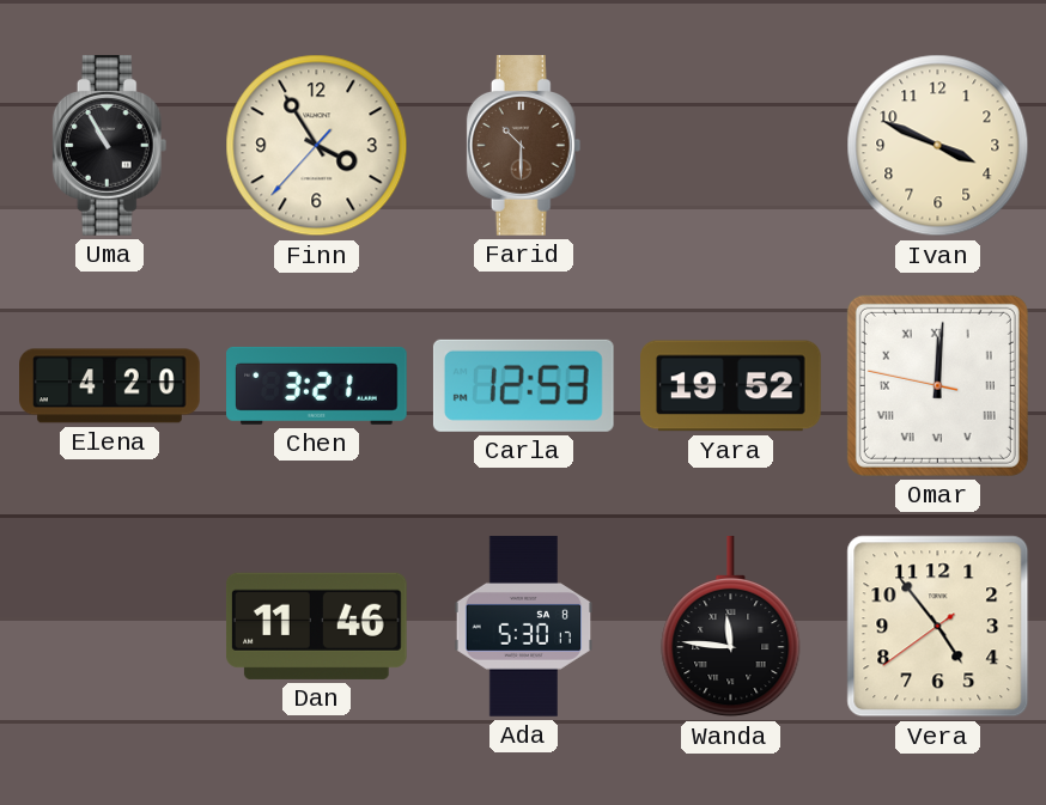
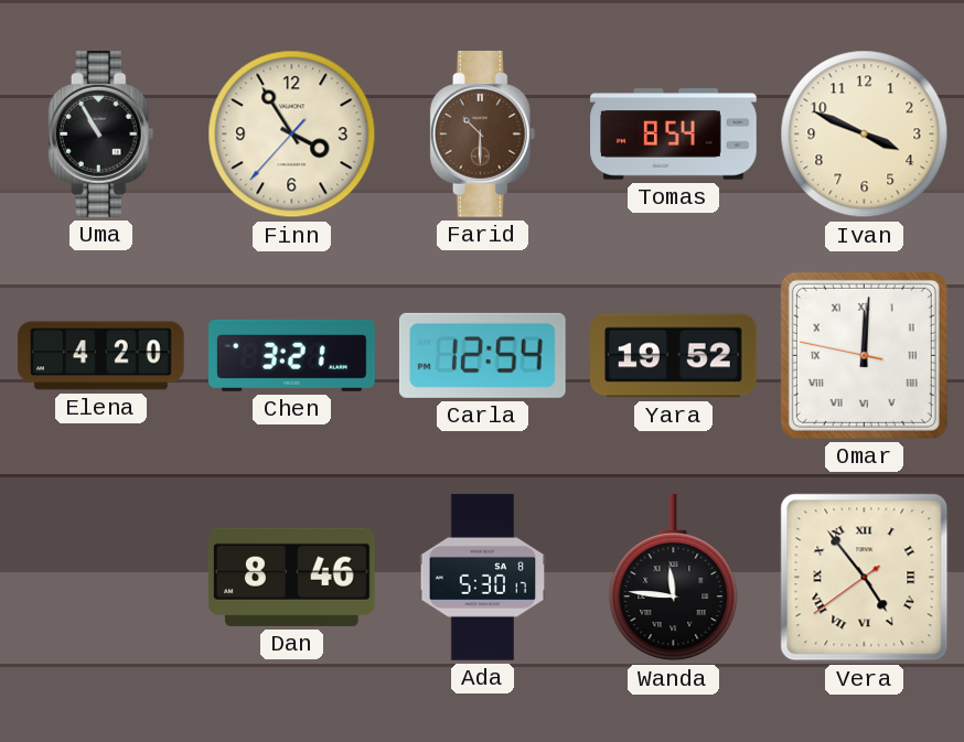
Tomas: none -> 8:54
Carla: 12:53 -> 12:54
Dan: 11:46 -> 8:46
Vera numerals: Arabic -> Roman
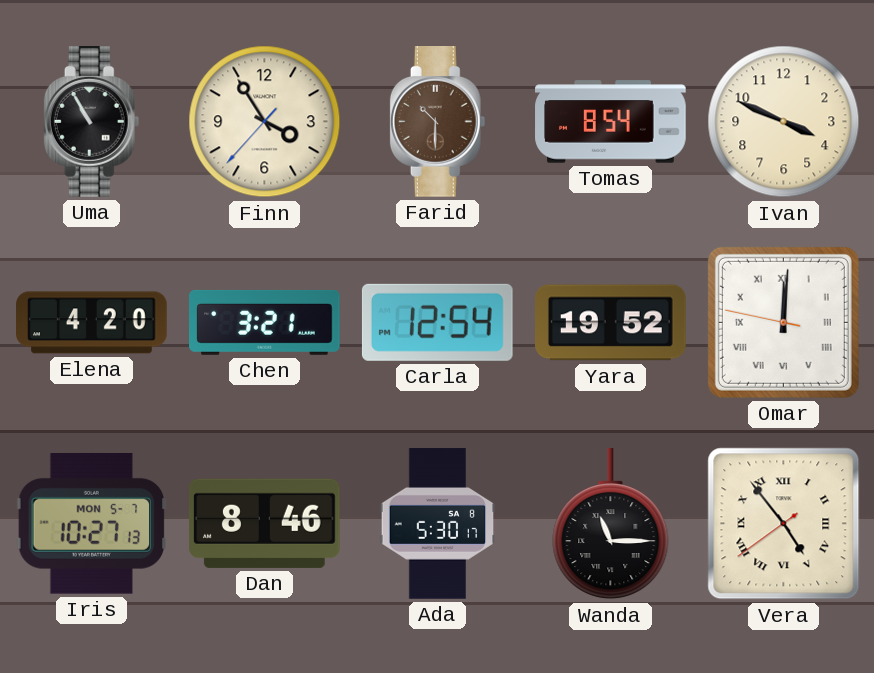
Iris: none -> 10:27
Wanda: 11:46 -> 11:15
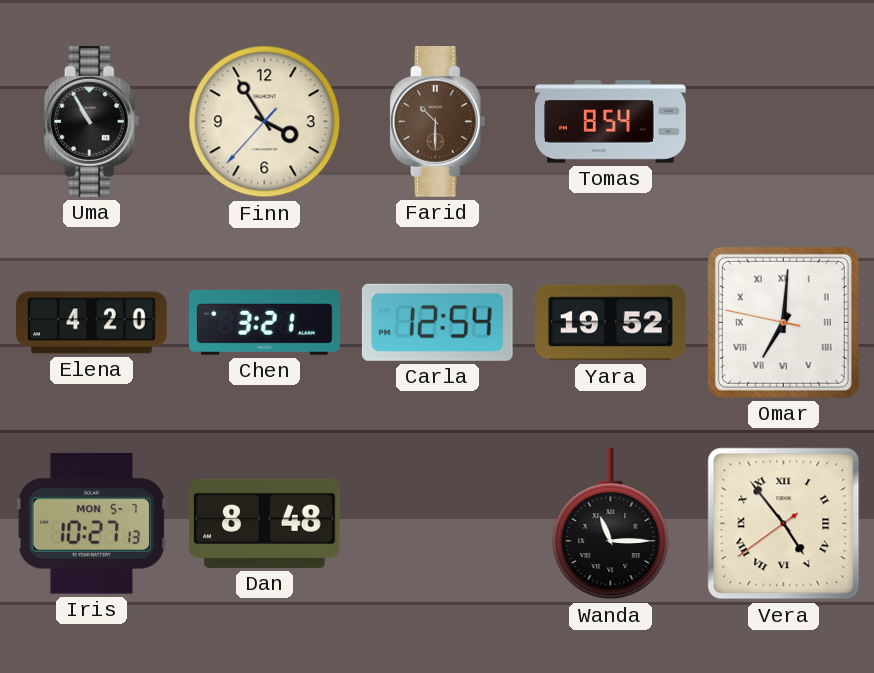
Ivan: 3:49 -> none
Omar: 12:00 -> 7:00
Dan: 8:46 -> 8:48
Ada: 5:30 -> none
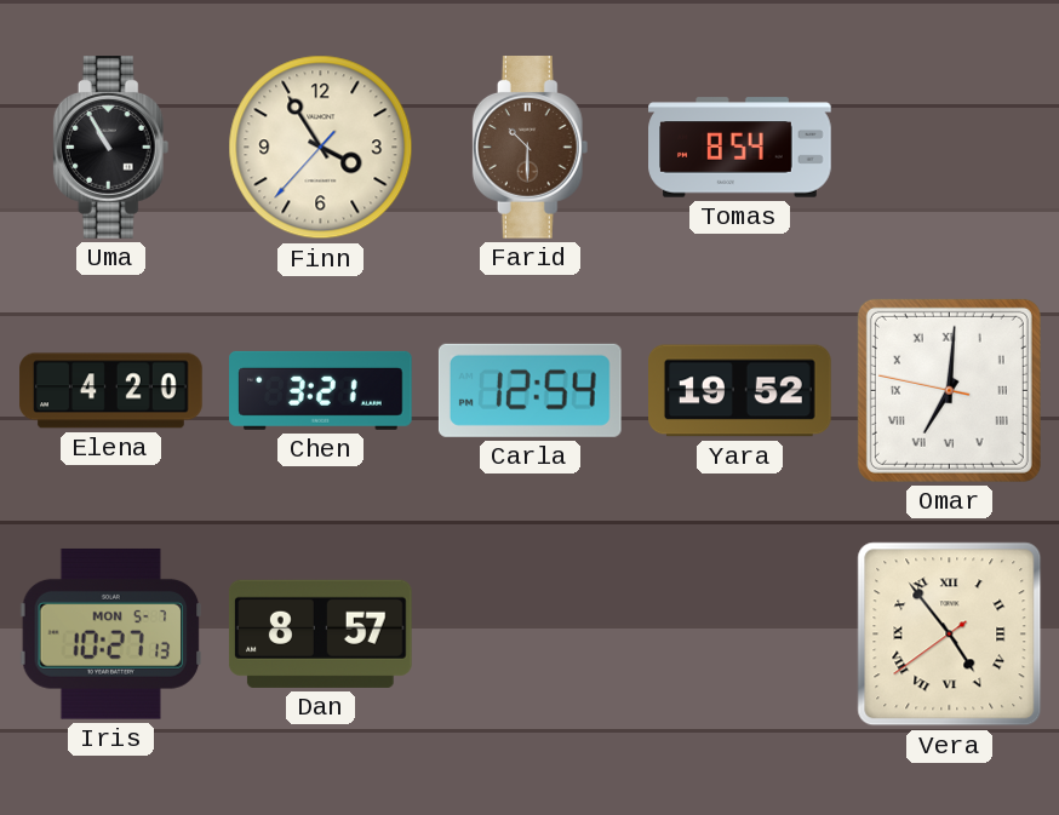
Dan: 8:48 -> 8:57
Wanda: 11:15 -> none
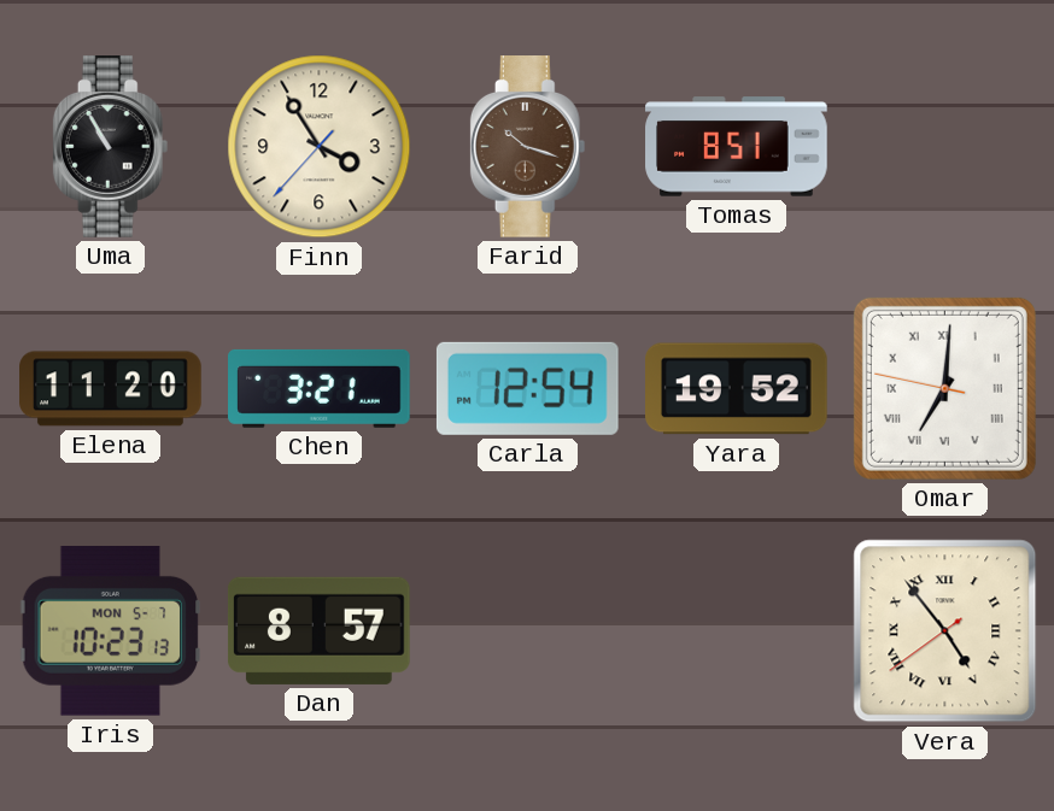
Farid: 10:30 -> 10:18
Tomas: 8:54 -> 8:51
Elena: 4:20 -> 11:20
Iris: 10:27 -> 10:23
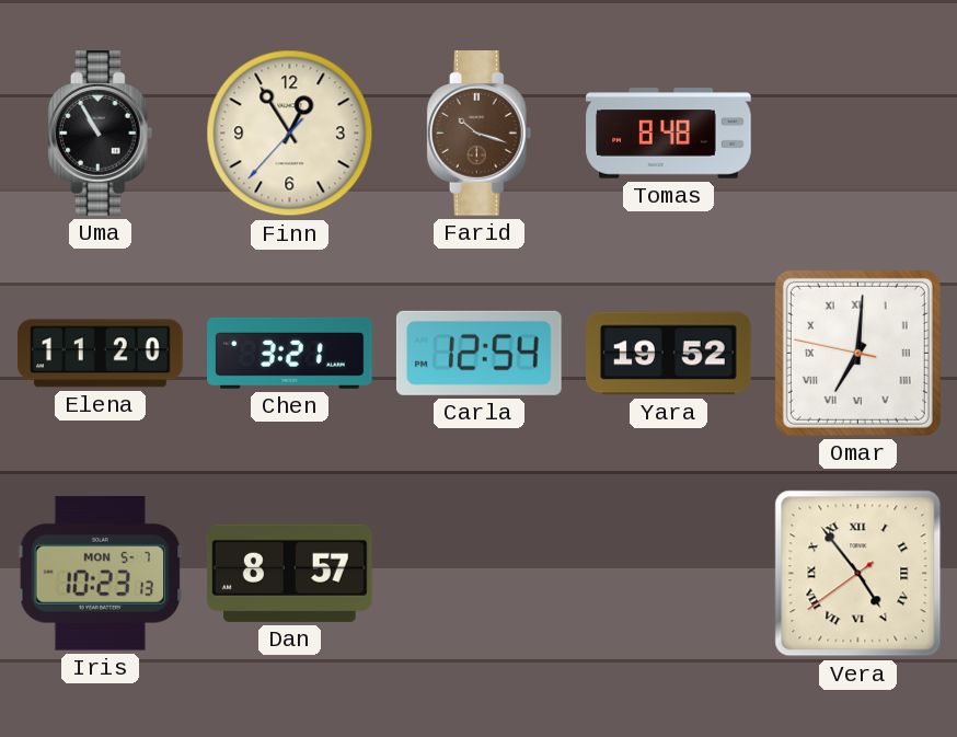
Finn: 3:54 -> 12:54
Tomas: 8:51 -> 8:48
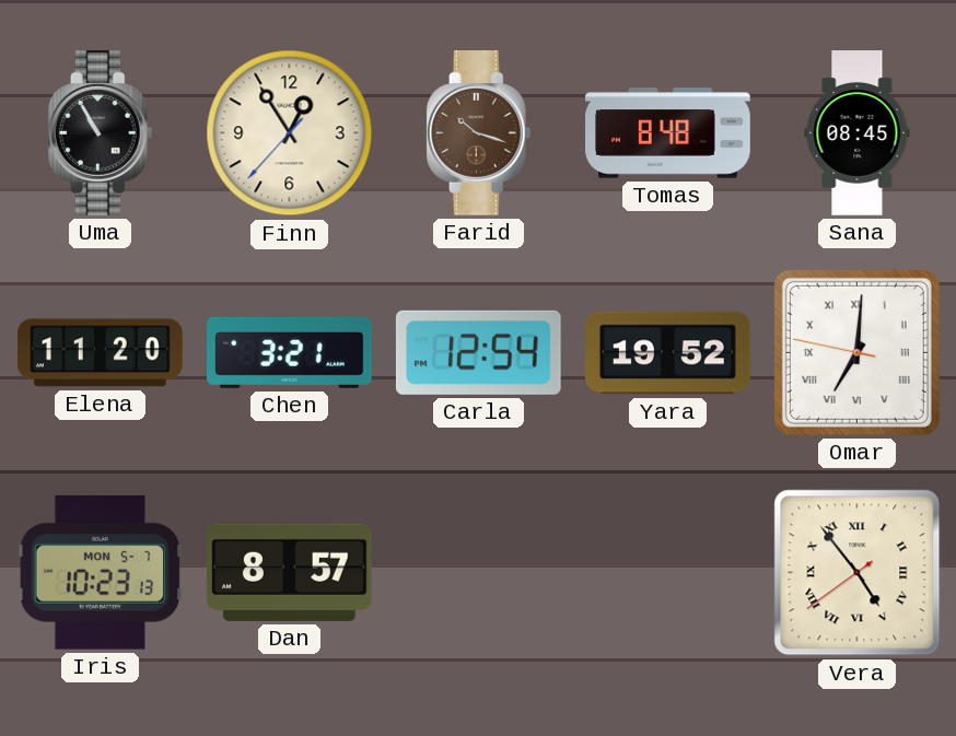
Sana: none -> 08:45
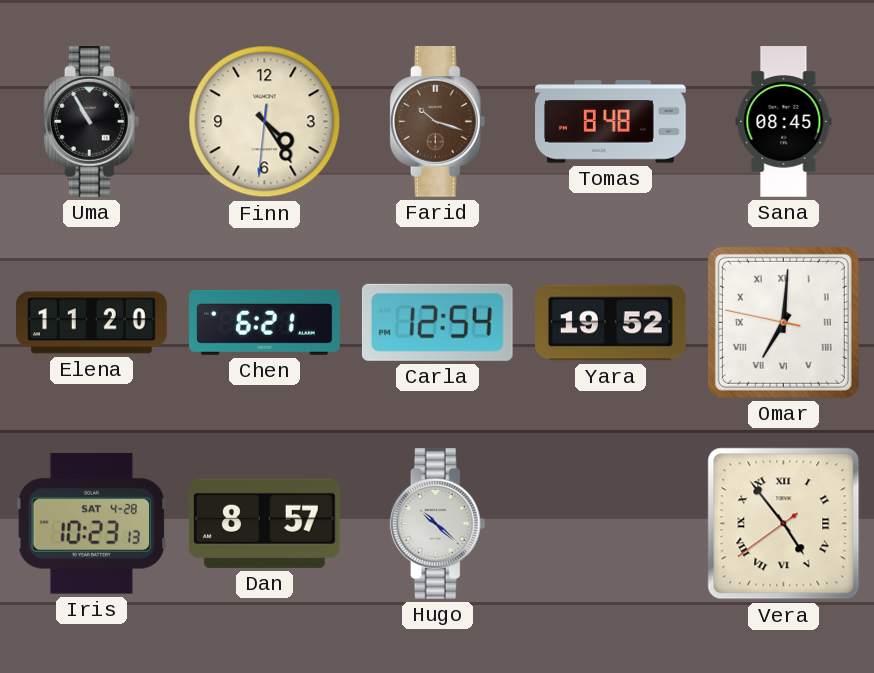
Finn: 12:54 -> 4:24
Chen: 3:21 -> 6:21
Iris date: MON 5-7 -> SAT 4-28
Hugo: none -> 10:22
